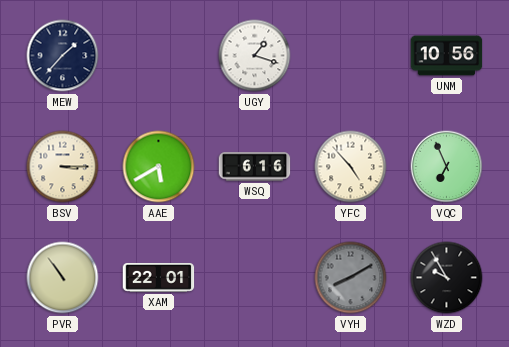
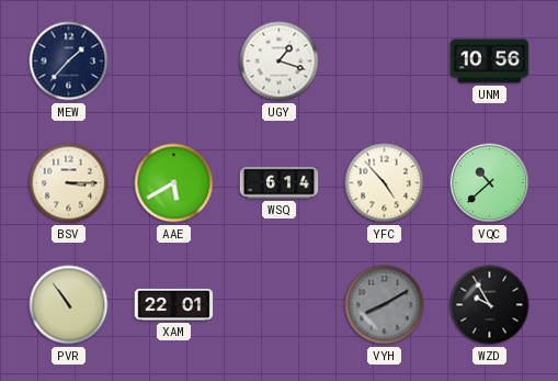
WSQ: 6:16 -> 6:14
VQC: 6:56 -> 10:38
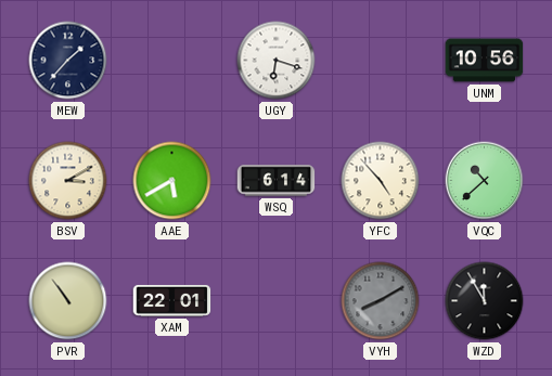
UGY: 1:18 -> 6:18
BSV: 3:15 -> 3:10
WZD: 9:55 -> 11:55
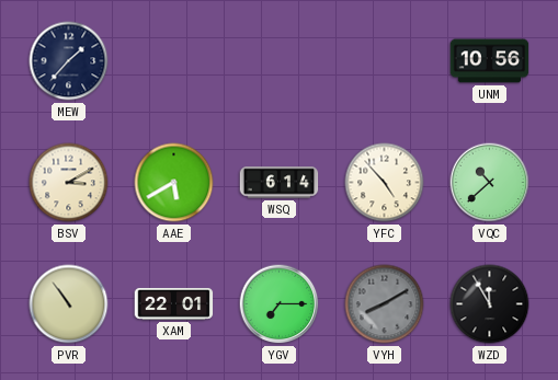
UGY: 6:18 -> none
YGV: none -> 7:15
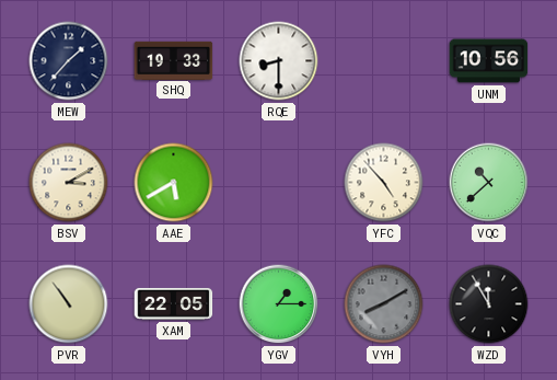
SHQ: none -> 19:33
RQE: none -> 8:30
WSQ: 6:14 -> none
XAM: 22:01 -> 22:05
YGV: 7:15 -> 1:15
